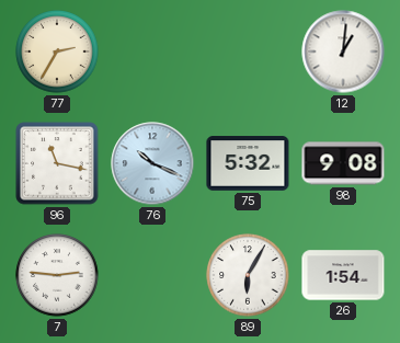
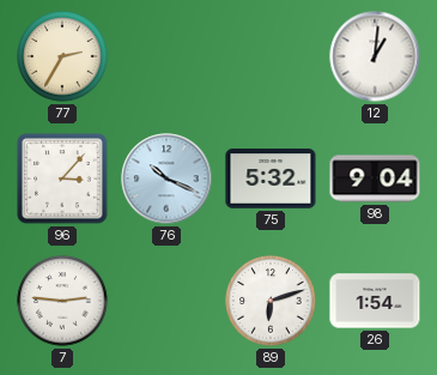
96: 11:17 -> 3:07
98: 9:08 -> 9:04
89: 6:05 -> 6:12
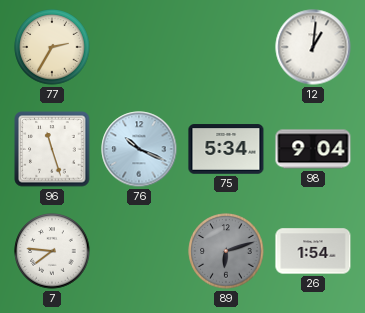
96: 3:07 -> 11:27
75: 5:32 -> 5:34
7: 2:46 -> 7:46
89 dial: white -> grey
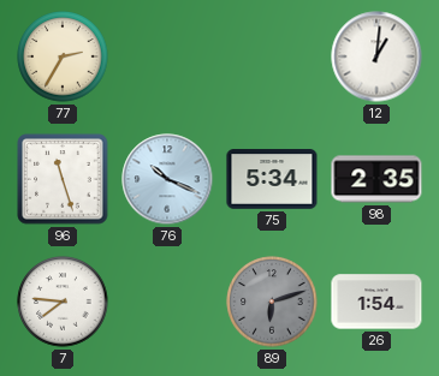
98: 9:04 -> 2:35
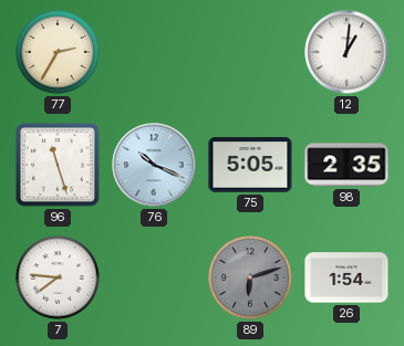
75: 5:34 -> 5:05
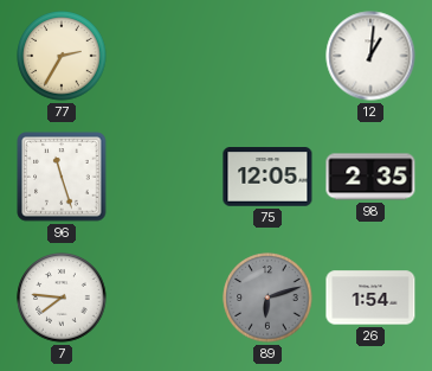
76: 10:19 -> none
75: 5:05 -> 12:05
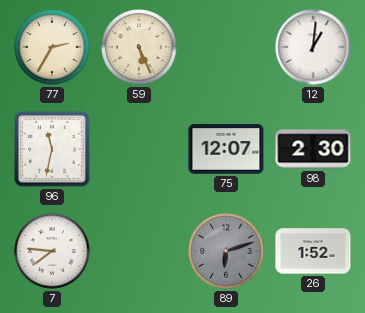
59: none -> 5:26
96: 11:27 -> 11:32
75: 12:05 -> 12:07
98: 2:35 -> 2:30
26: 1:54 -> 1:52
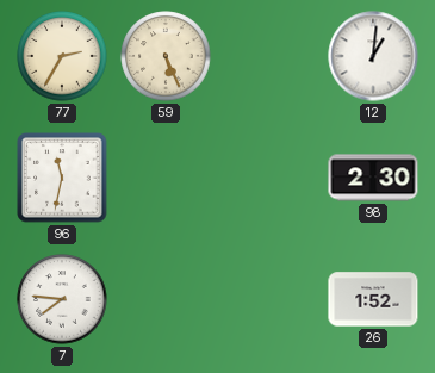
75: 12:07 -> none
89: 6:12 -> none
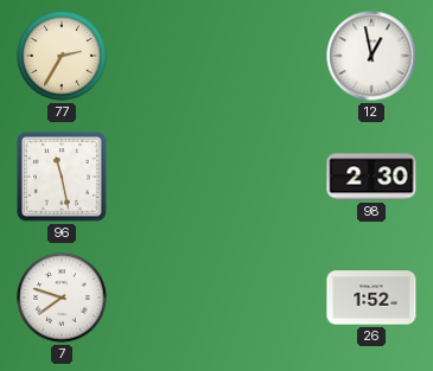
59: 5:26 -> none
12: 1:01 -> 12:58
96: 11:32 -> 11:28
7: 7:46 -> 7:48
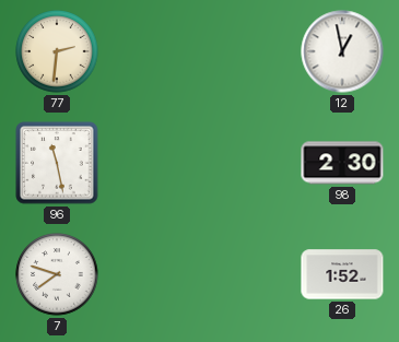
77: 2:35 -> 2:31
